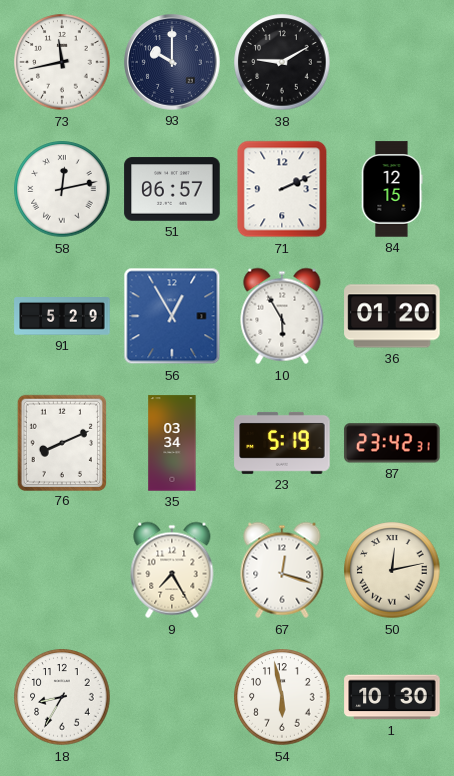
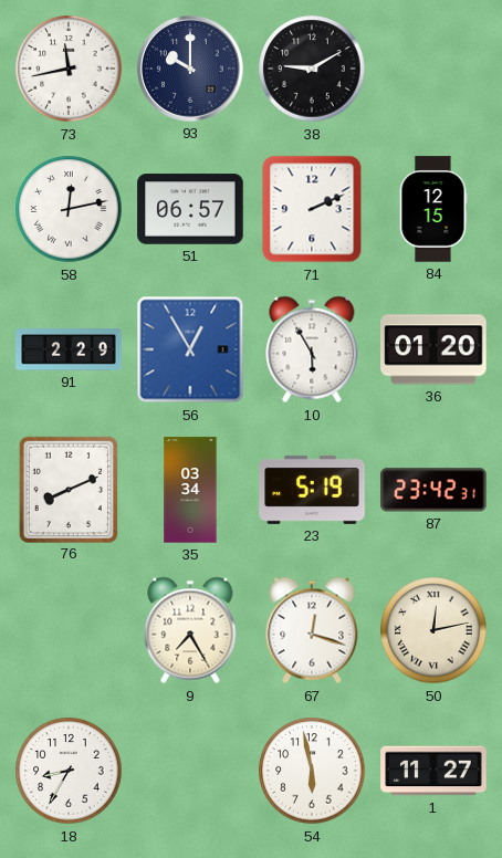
91: 5:29 -> 2:29
1: 10:30 -> 11:27
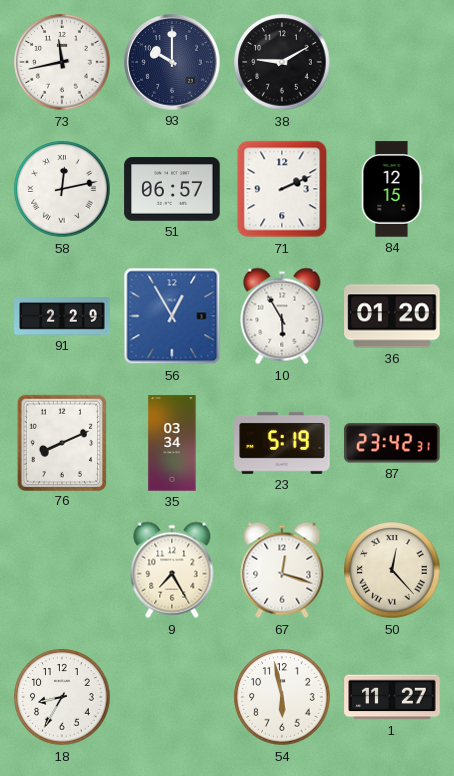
50: 12:13 -> 12:23
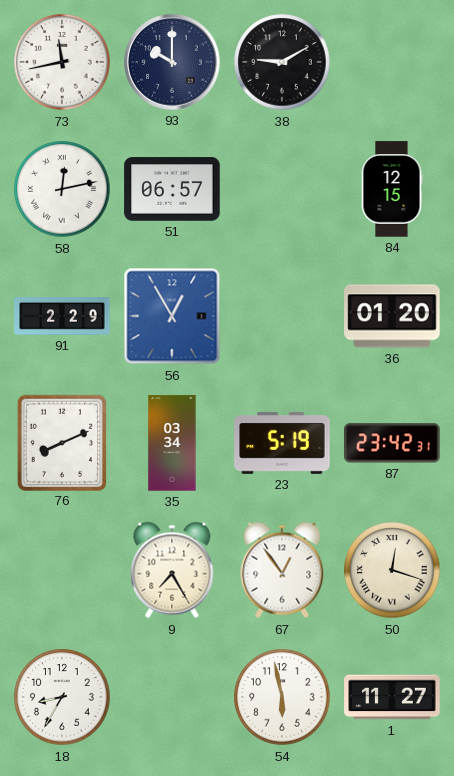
71: 2:11 -> none
10: 5:55 -> none
67: 12:18 -> 12:54
50: 12:23 -> 12:18
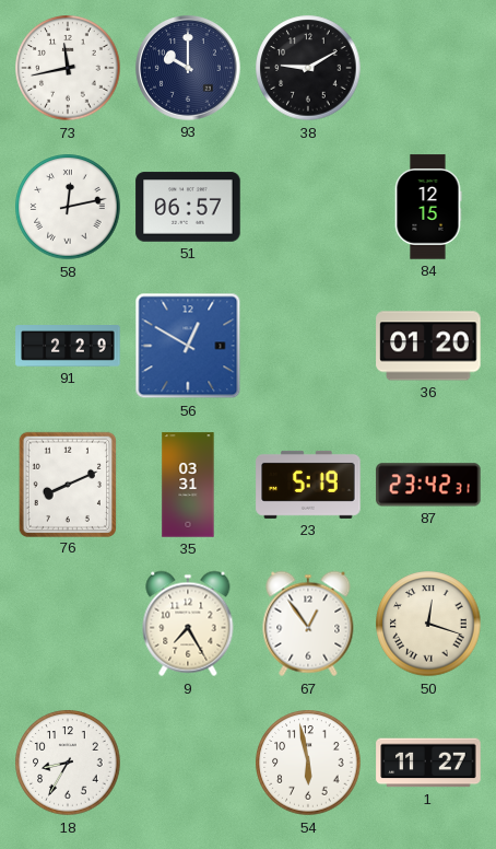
56: 12:55 -> 12:50
35: 03:34 -> 03:31
